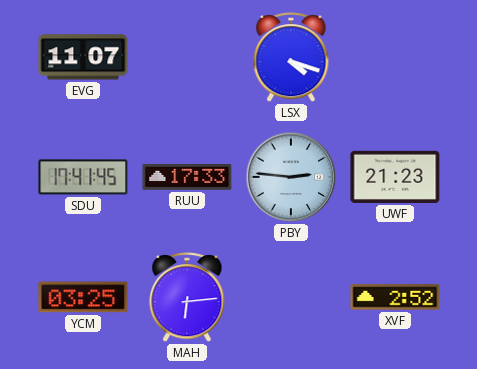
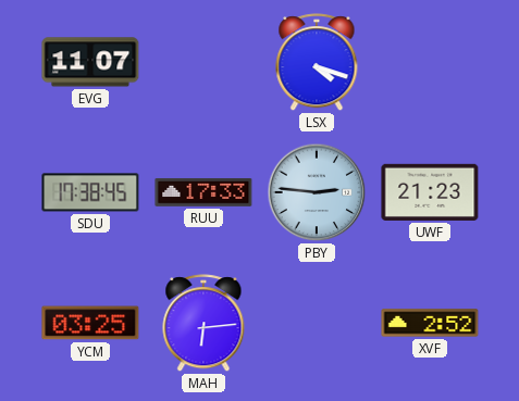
SDU: 17:41 -> 17:38
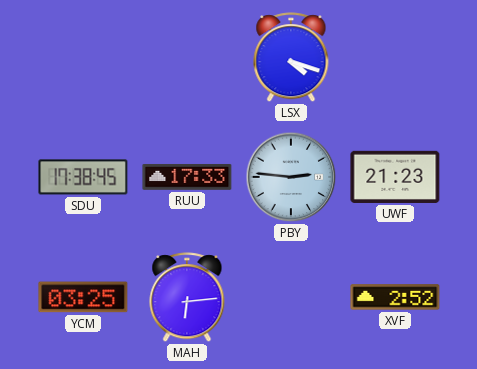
EVG: 11:07 -> none
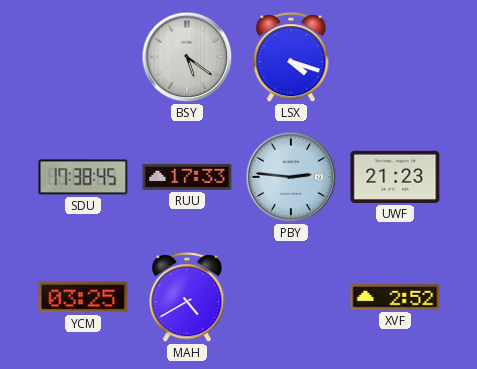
BSY: none -> 5:21
MAH: 6:14 -> 4:40
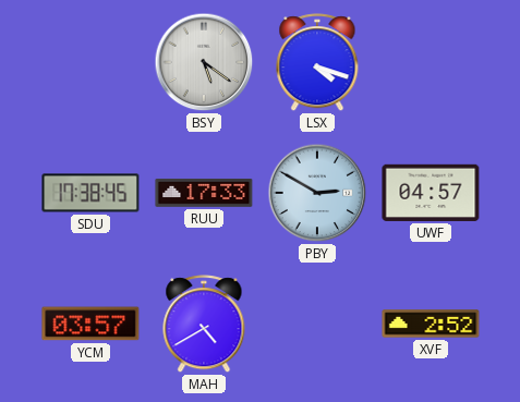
PBY: 2:46 -> 2:50
UWF: 21:23 -> 04:57
YCM: 03:25 -> 03:57
